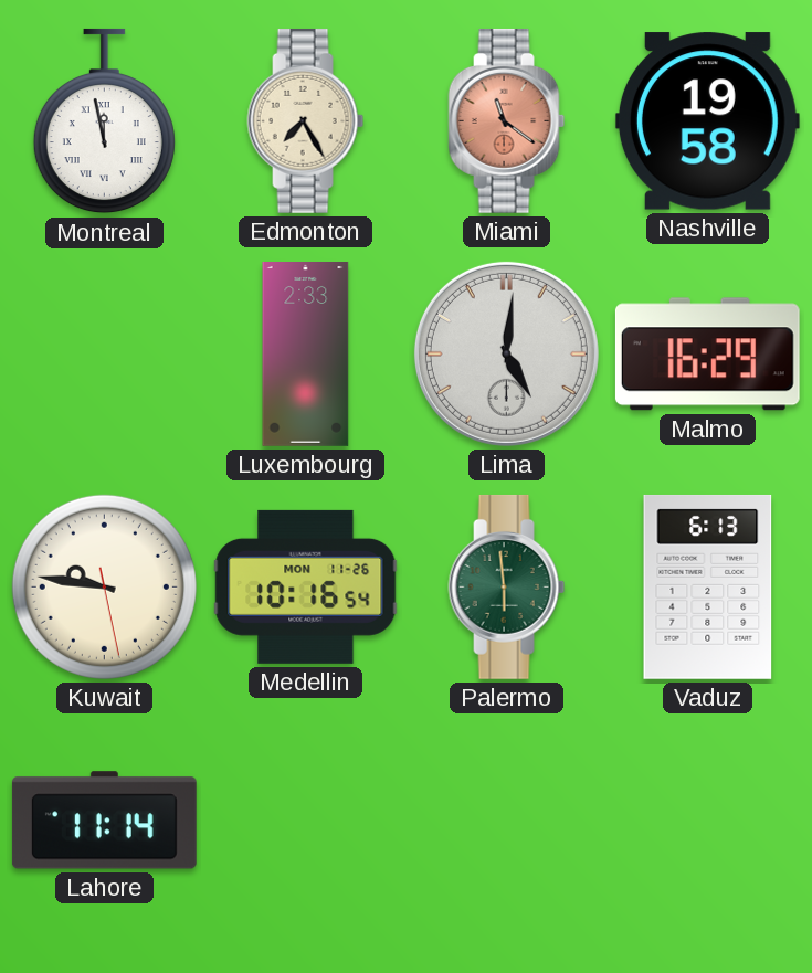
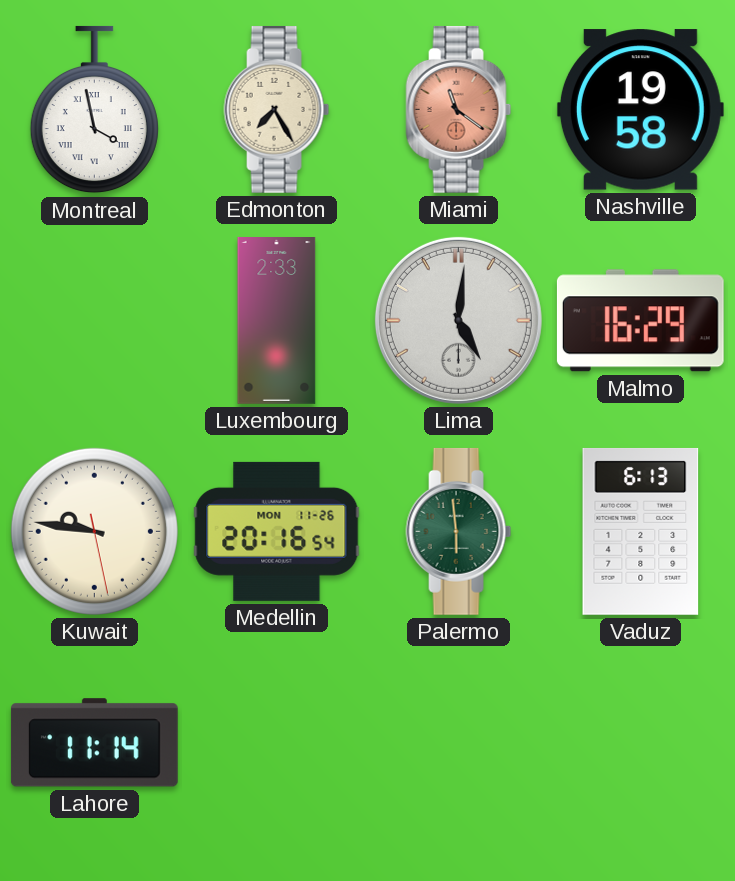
Montreal: 11:58 -> 3:58
Medellin: 10:16 -> 20:16
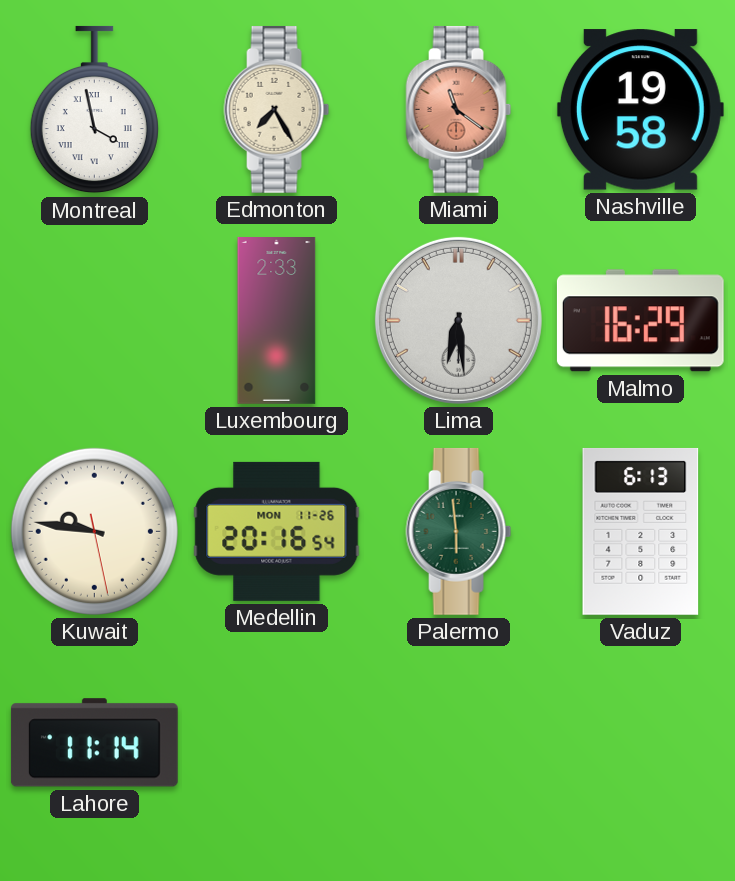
Lima: 5:01 -> 6:29
